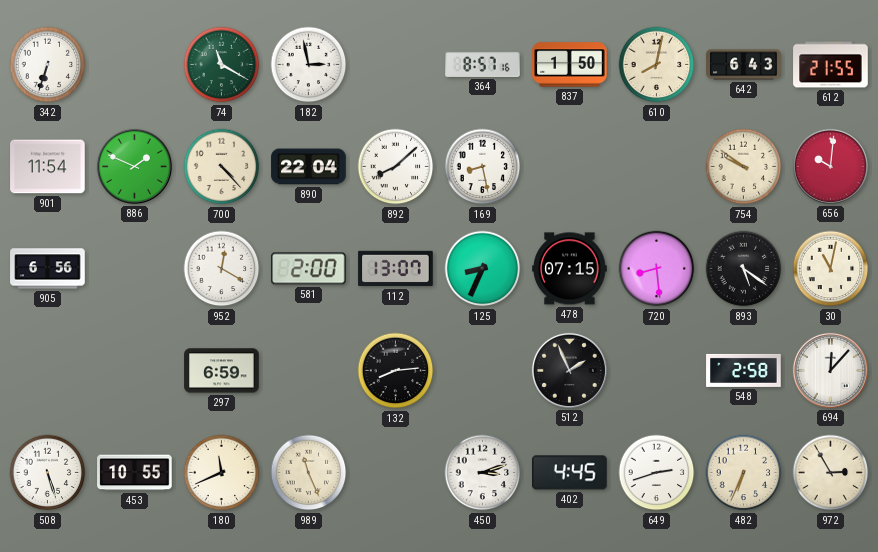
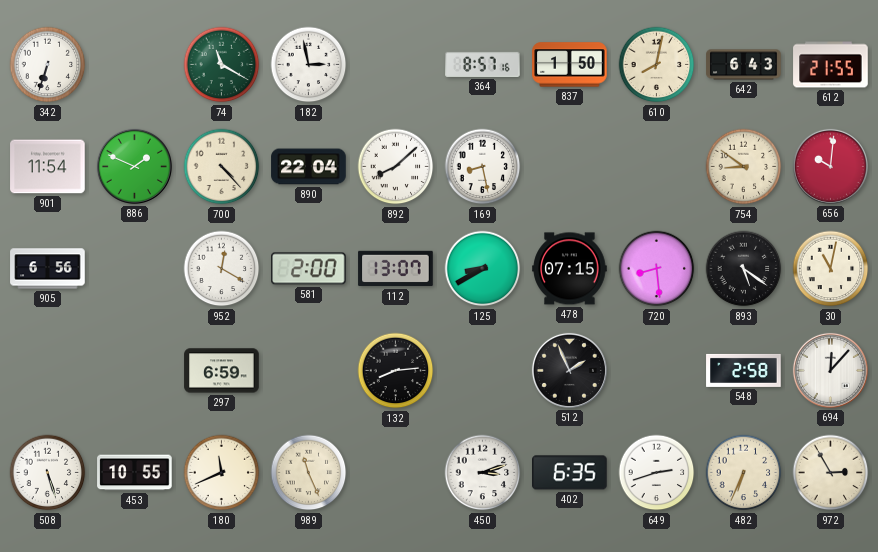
754: 9:51 -> 8:51
125: 8:34 -> 8:40
402: 4:45 -> 6:35
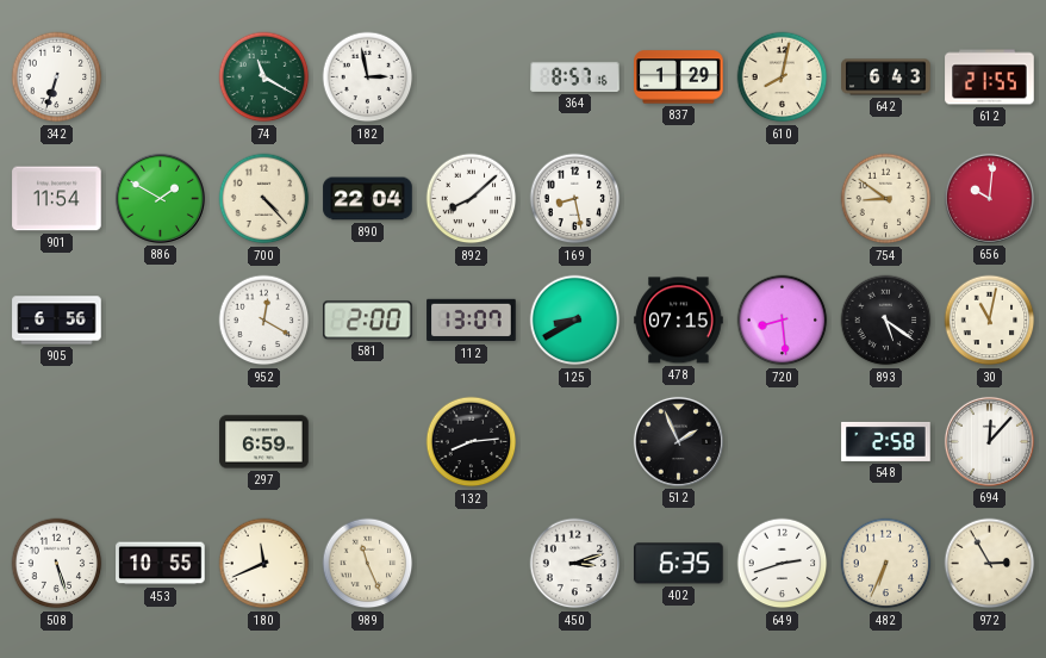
837: 1:50 -> 1:29
886: 1:49 -> 1:50
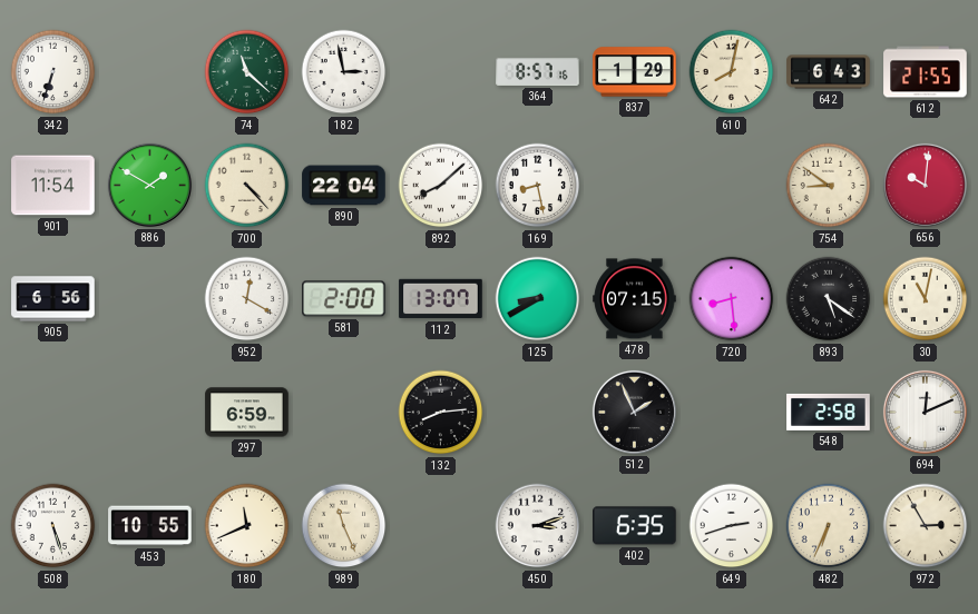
74: 11:20 -> 11:22
694: 12:07 -> 12:11
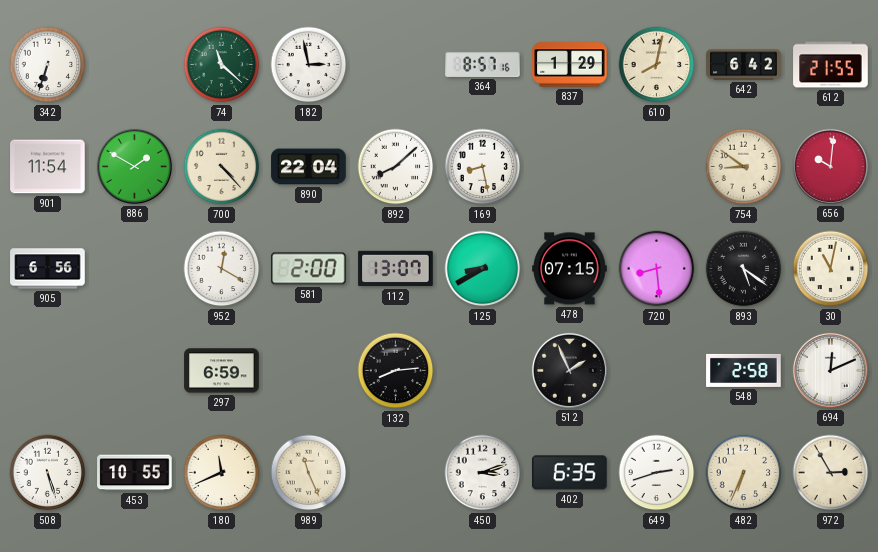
642: 6:43 -> 6:42
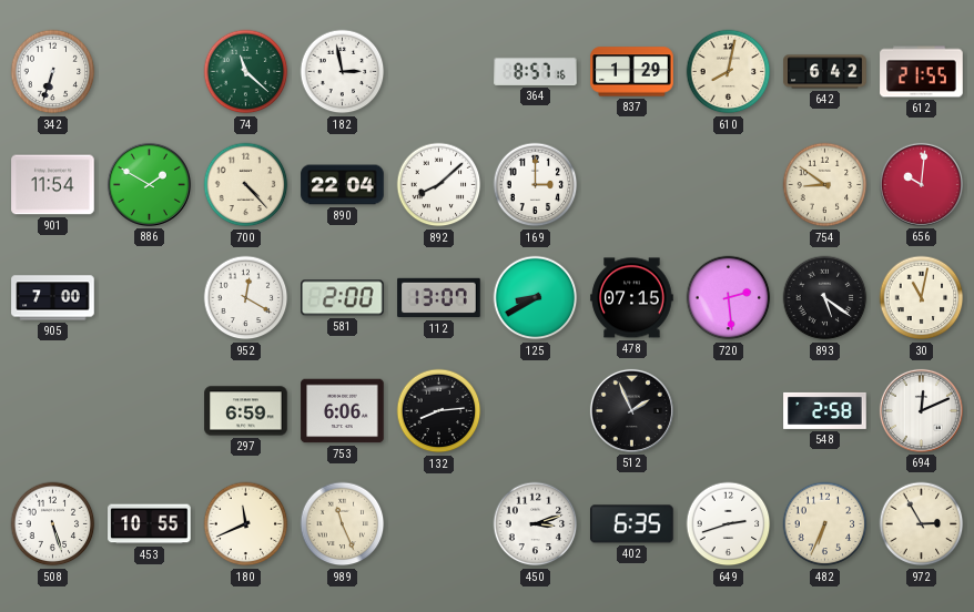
169: 8:28 -> 3:00
905: 6:56 -> 7:00
720: 8:29 -> 2:29
753: none -> 6:06
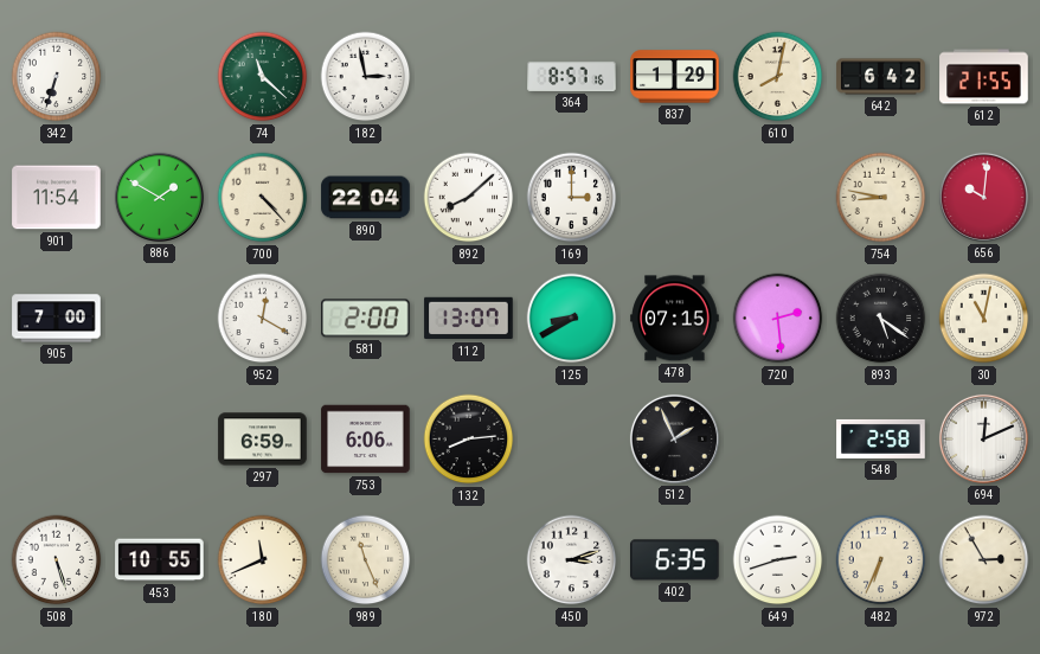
754: 8:51 -> 8:47
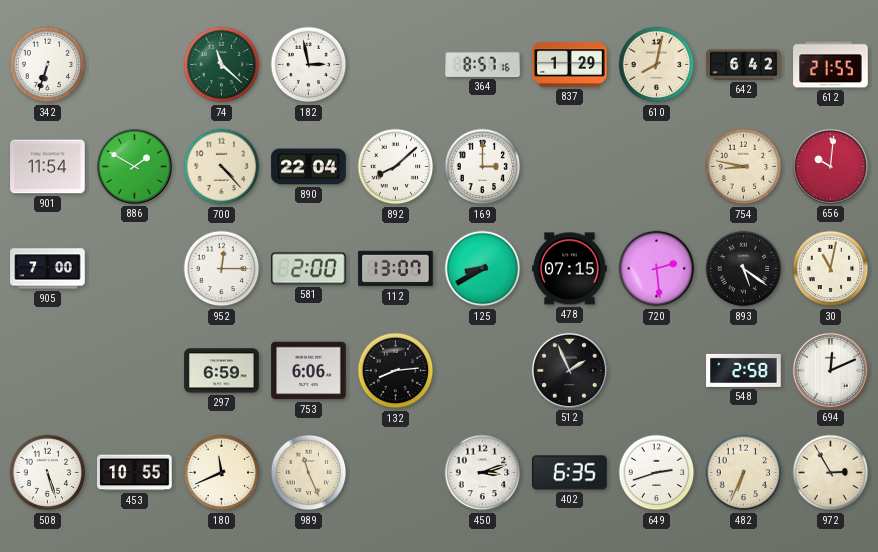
952: 12:20 -> 12:15
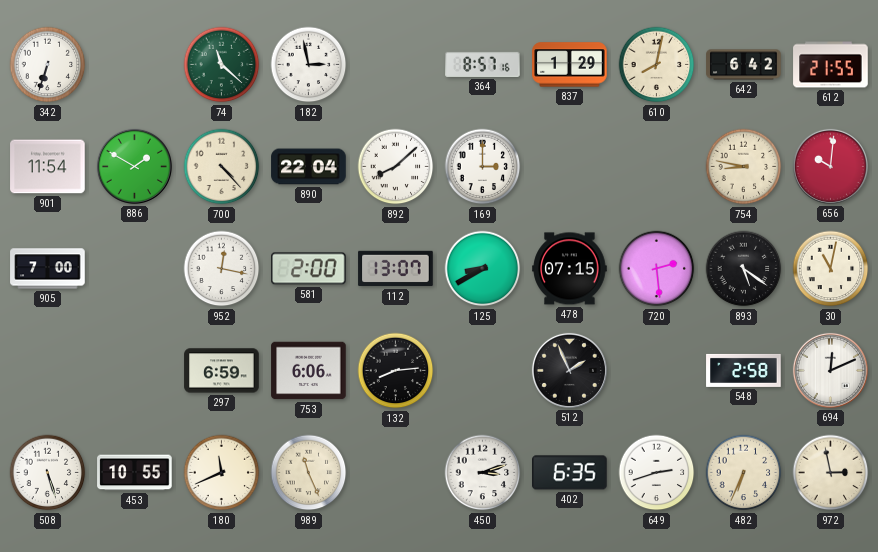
952: 12:15 -> 12:17
972: 2:55 -> 2:58
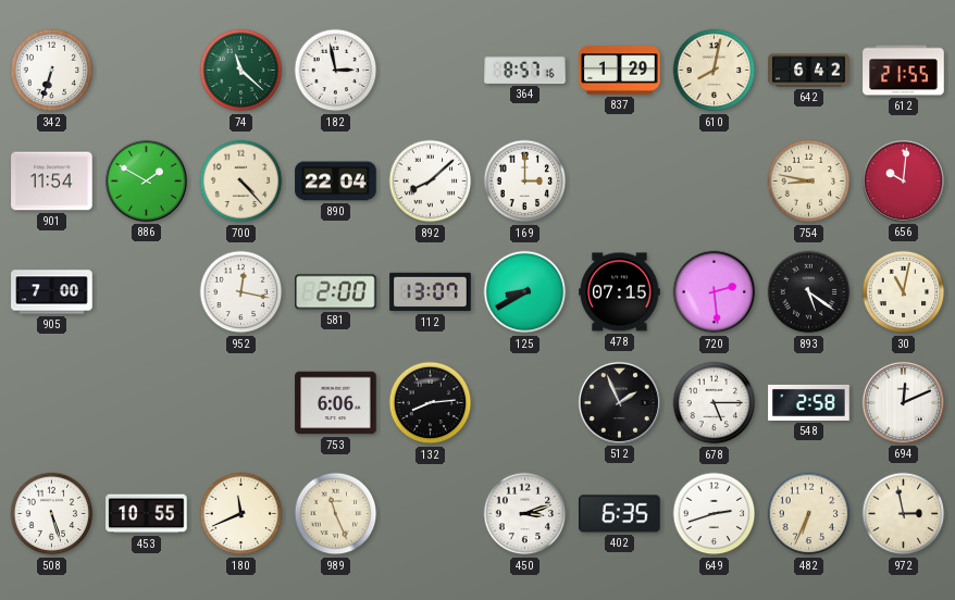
297: 6:59 -> none
678: none -> 5:15
